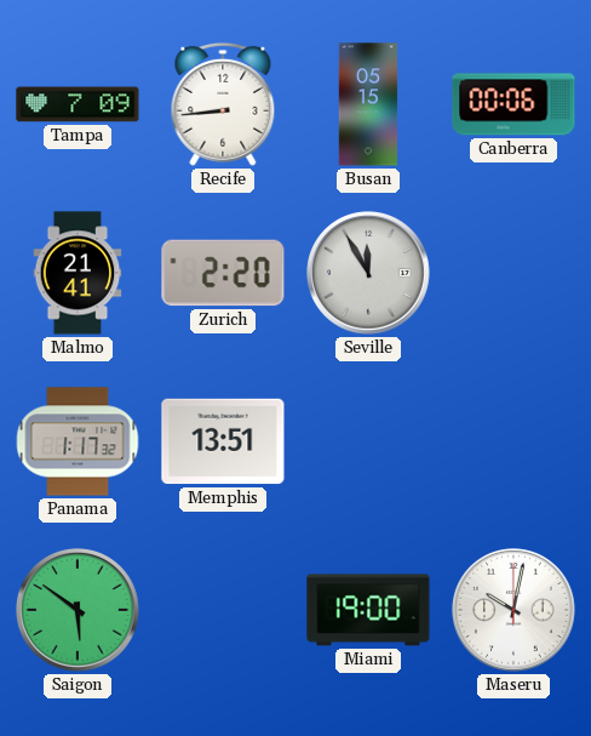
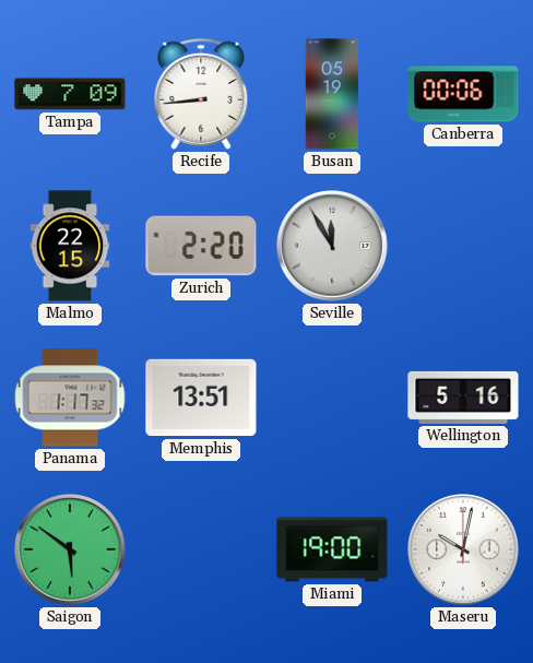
Busan: 05:15 -> 05:19
Malmo: 21:41 -> 22:15
Wellington: none -> 5:16
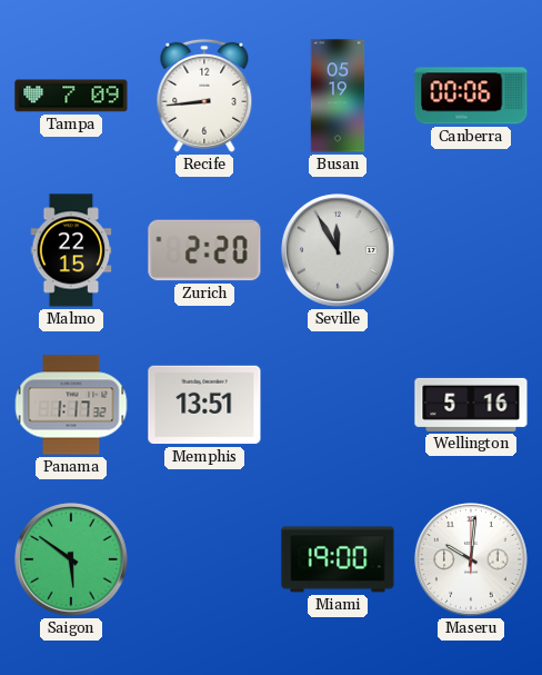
Maseru: 10:02 -> 10:01
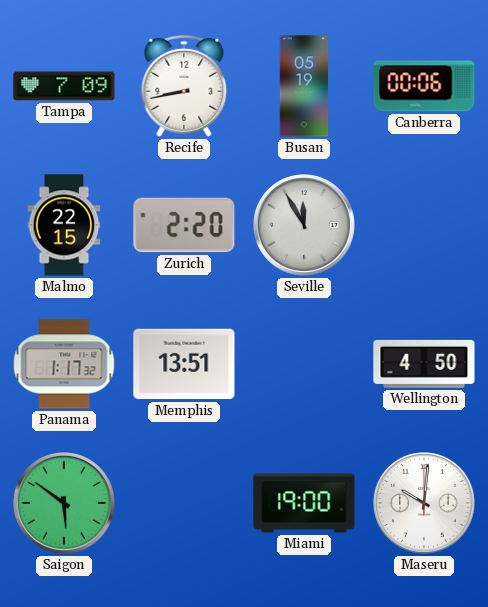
Recife: 8:44 -> 8:43
Wellington: 5:16 -> 4:50
